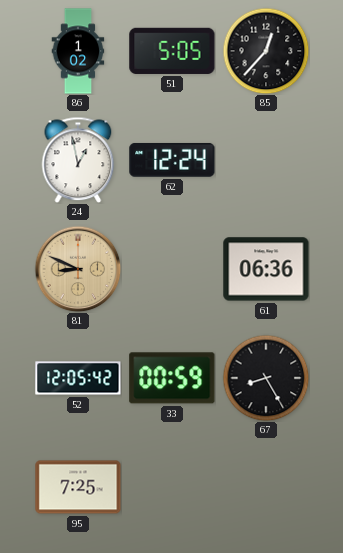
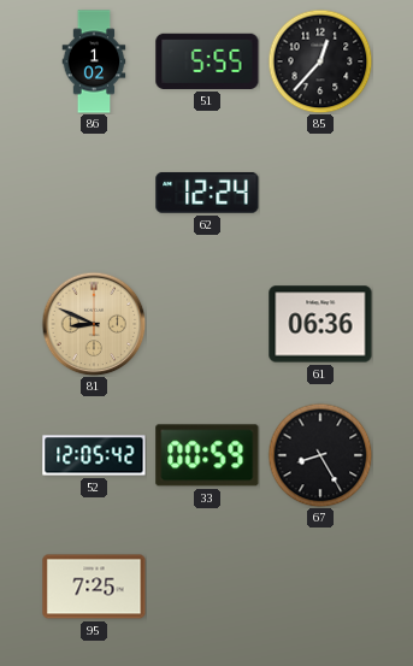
51: 5:05 -> 5:55
24: 12:58 -> none
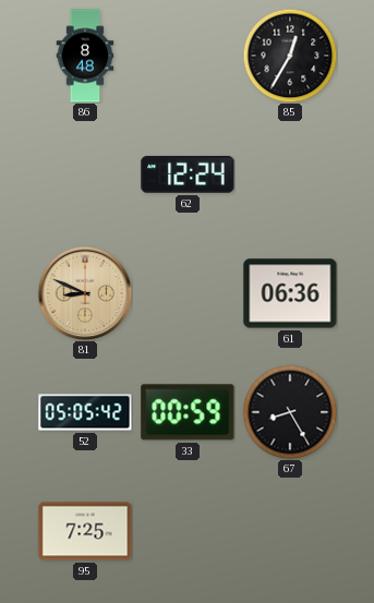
86: 1:02 -> 8:48
51: 5:55 -> none
85: 12:37 -> 12:35
52: 12:05 -> 05:05
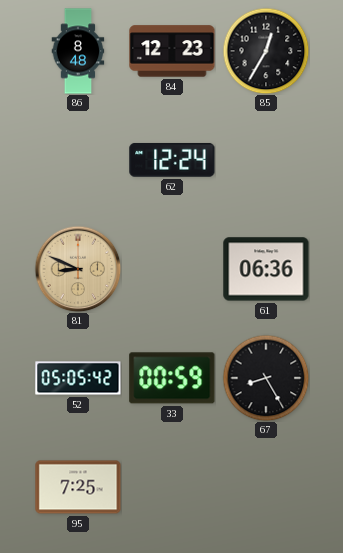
84: none -> 12:23
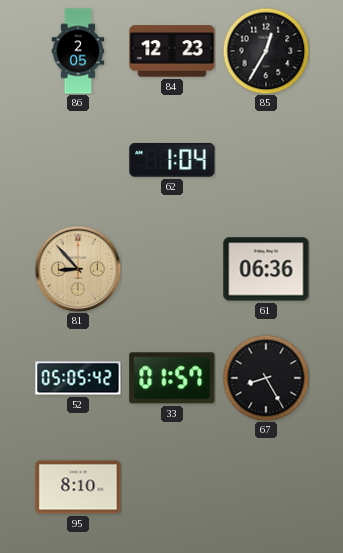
86: 8:48 -> 2:05
62: 12:24 -> 1:04
81: 8:49 -> 8:53
33: 00:59 -> 01:57
95: 7:25 -> 8:10
